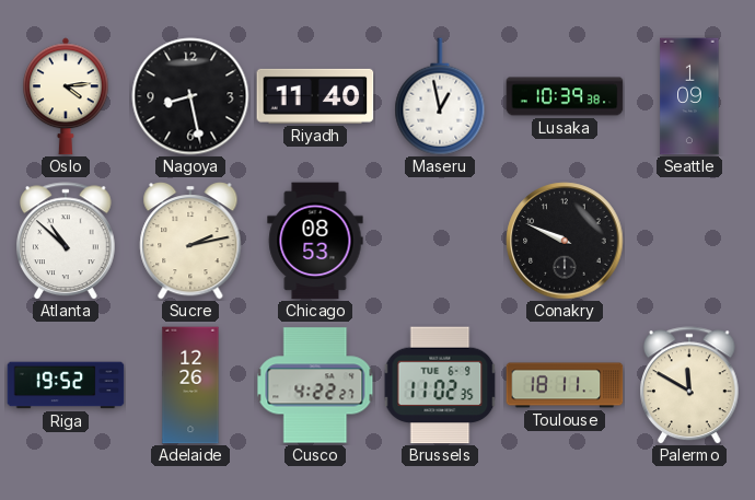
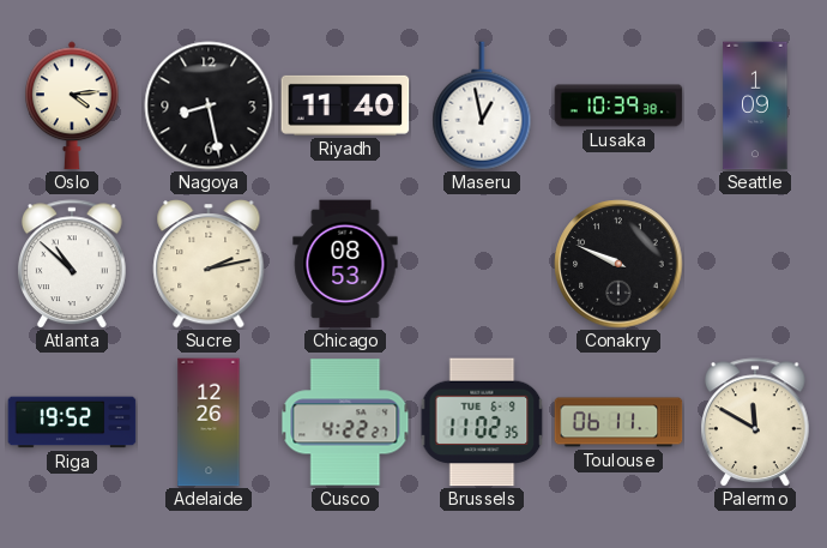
Toulouse: 18:11 -> 06:11
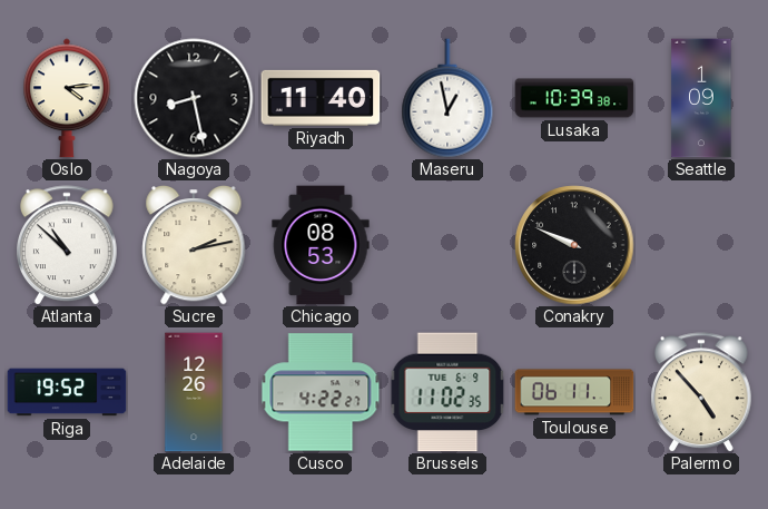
Palermo: 11:50 -> 4:53
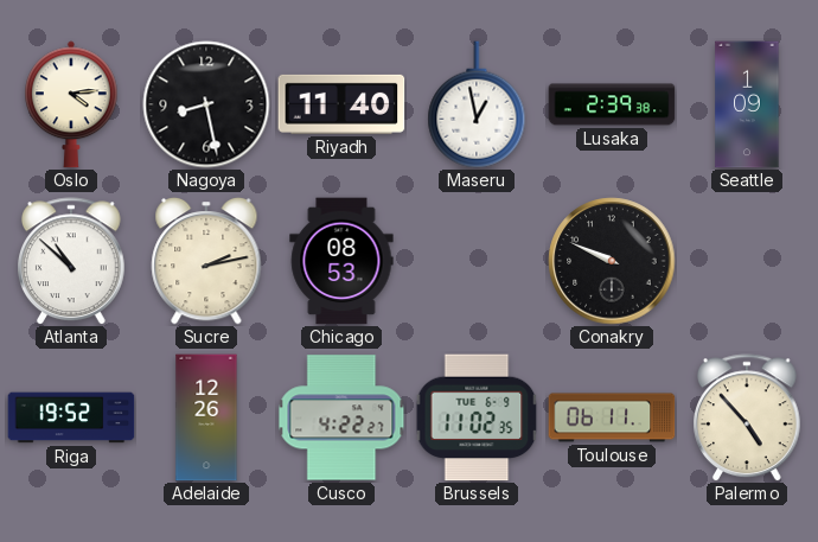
Lusaka: 10:39 -> 2:39
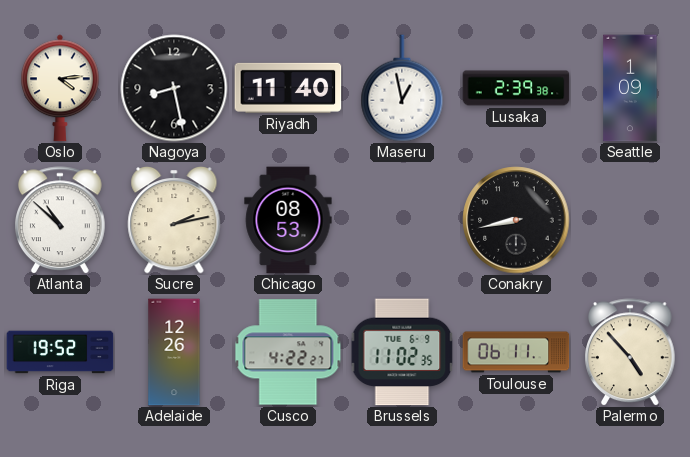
Conakry: 9:49 -> 8:43
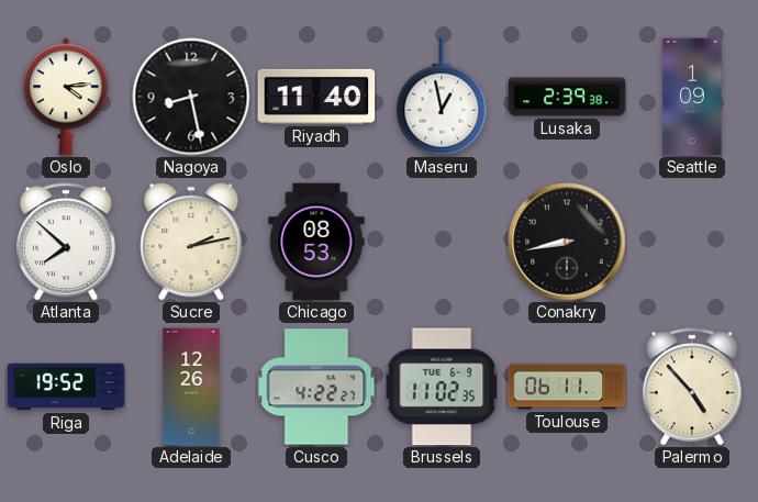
Atlanta: 10:52 -> 7:52
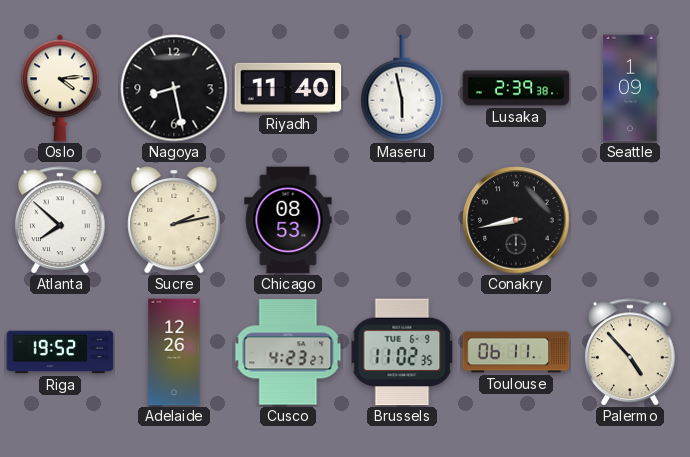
Maseru: 12:58 -> 5:58
Cusco: 4:22 -> 4:23
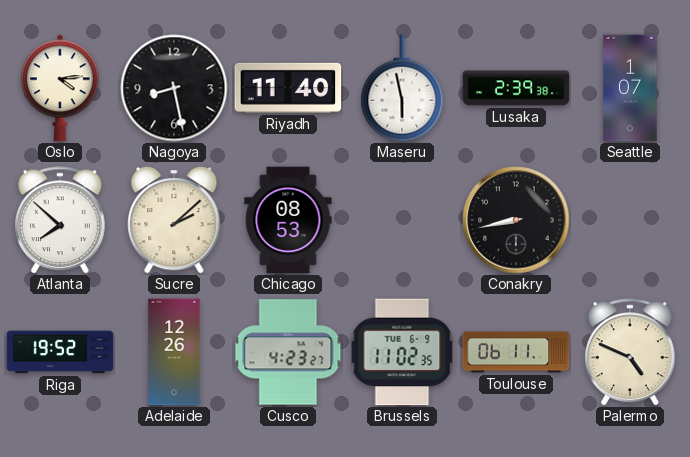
Seattle: 1:09 -> 1:07
Sucre: 2:13 -> 2:08
Palermo: 4:53 -> 4:49
